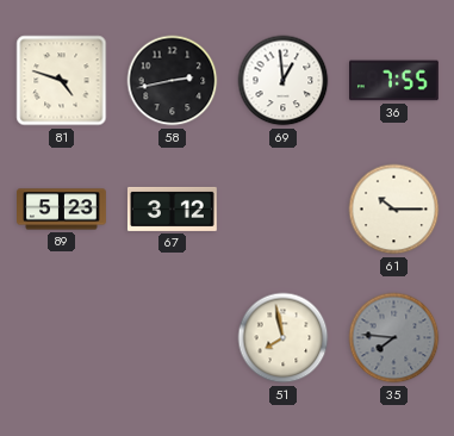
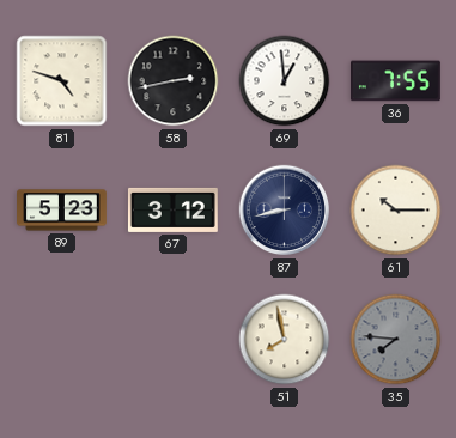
87: none -> 8:43
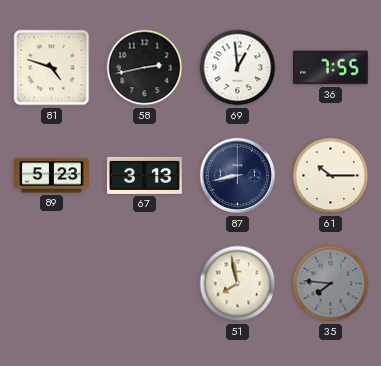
67: 3:12 -> 3:13
